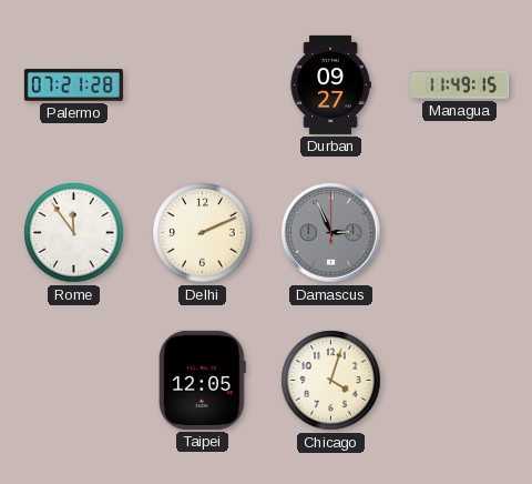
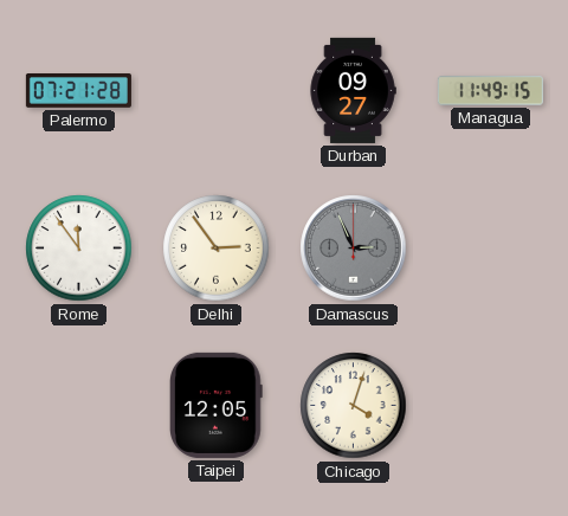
Delhi: 2:11 -> 2:54
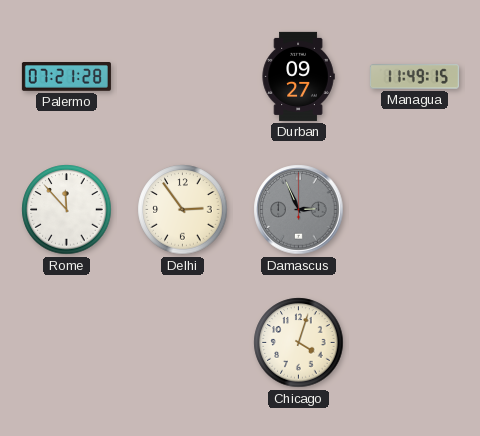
Rome: 11:54 -> 11:53
Taipei: 12:05 -> none
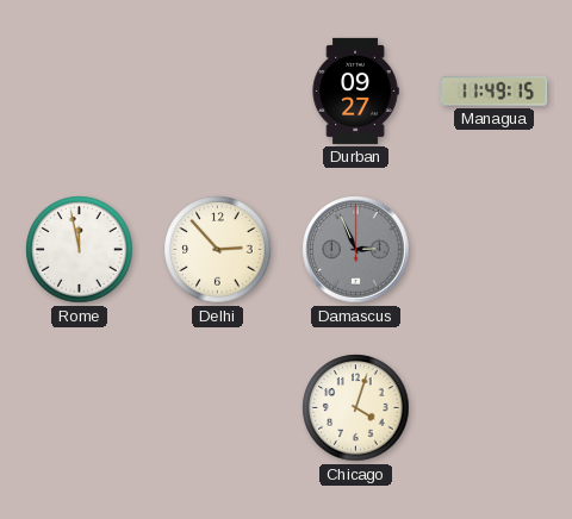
Palermo: 07:21 -> none
Rome: 11:53 -> 11:58
Delhi: 2:54 -> 2:53
